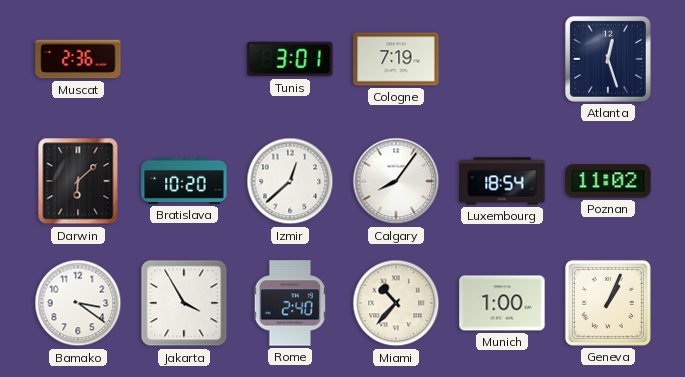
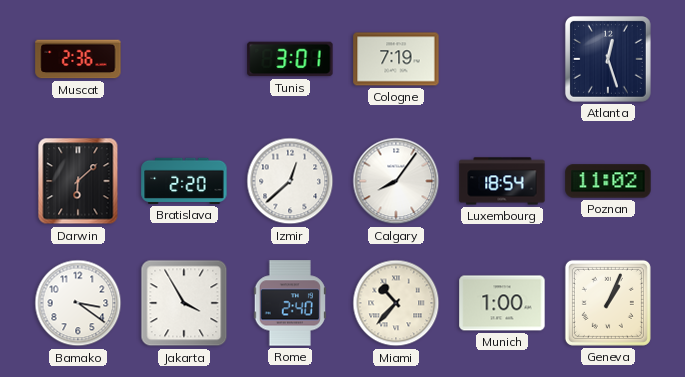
Bratislava: 10:20 -> 2:20
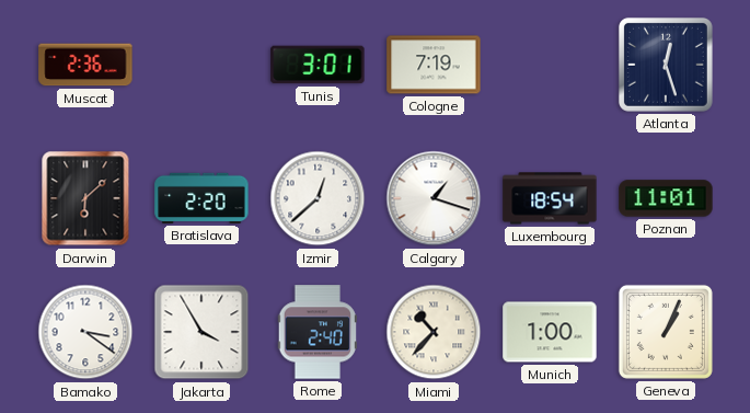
Calgary: 8:06 -> 1:18
Poznan: 11:02 -> 11:01
